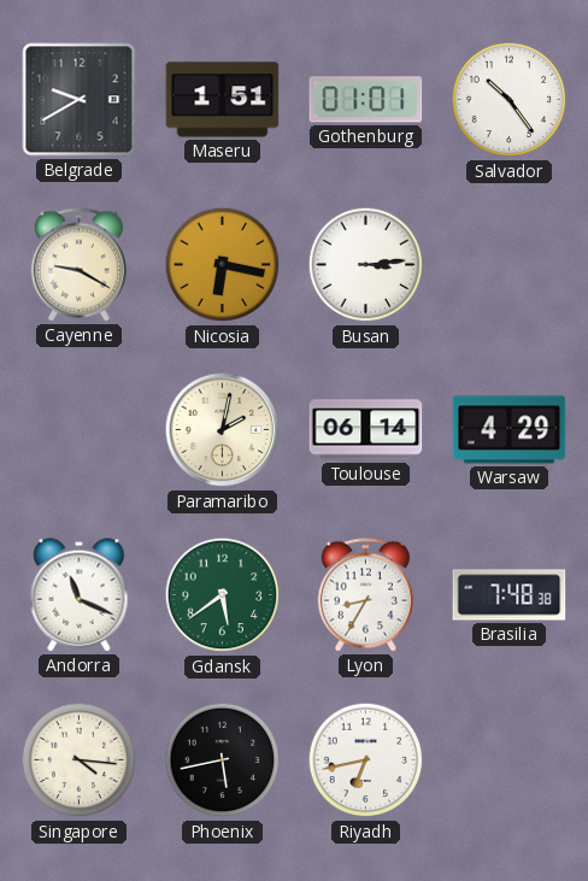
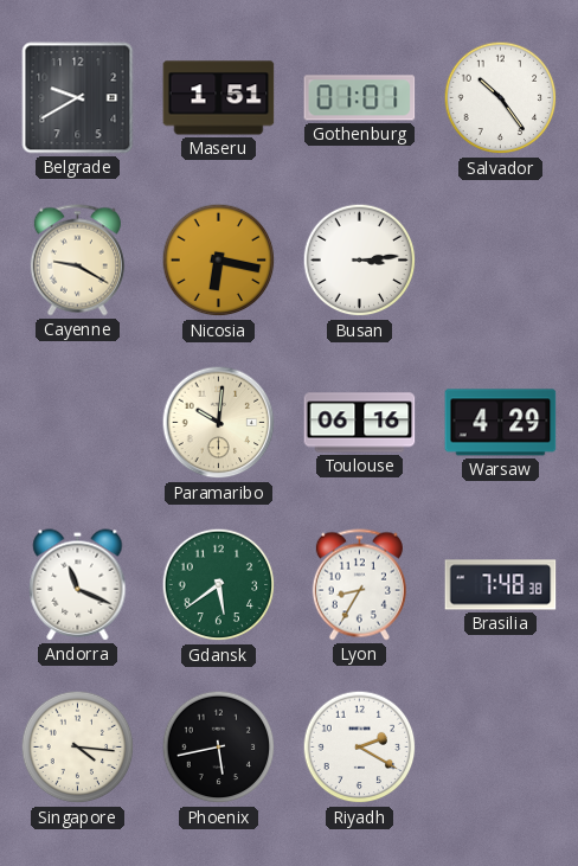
Paramaribo: 2:02 -> 10:01
Toulouse: 06:14 -> 06:16
Riyadh: 6:43 -> 2:20
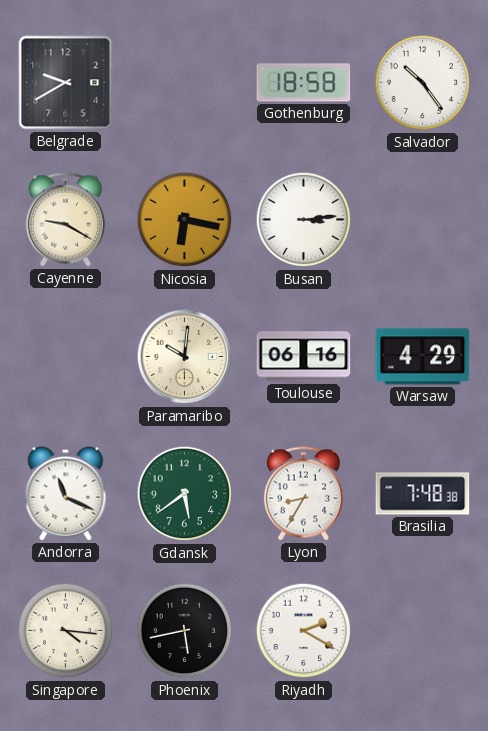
Maseru: 1:51 -> none
Gothenburg: 01:01 -> 18:58
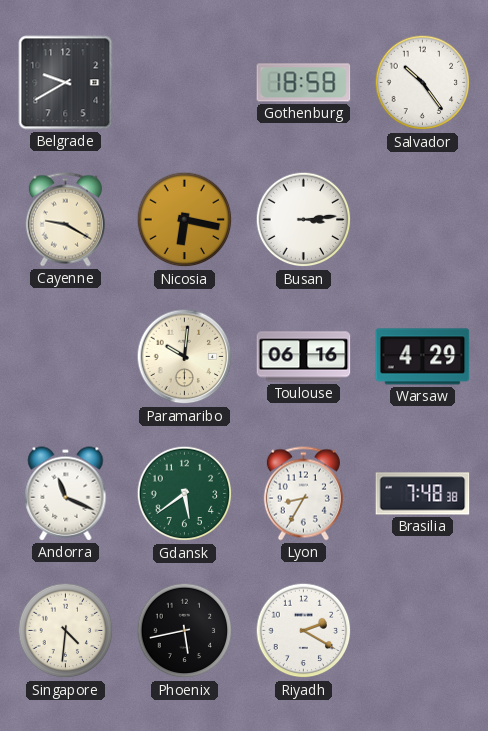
Singapore: 4:16 -> 4:31
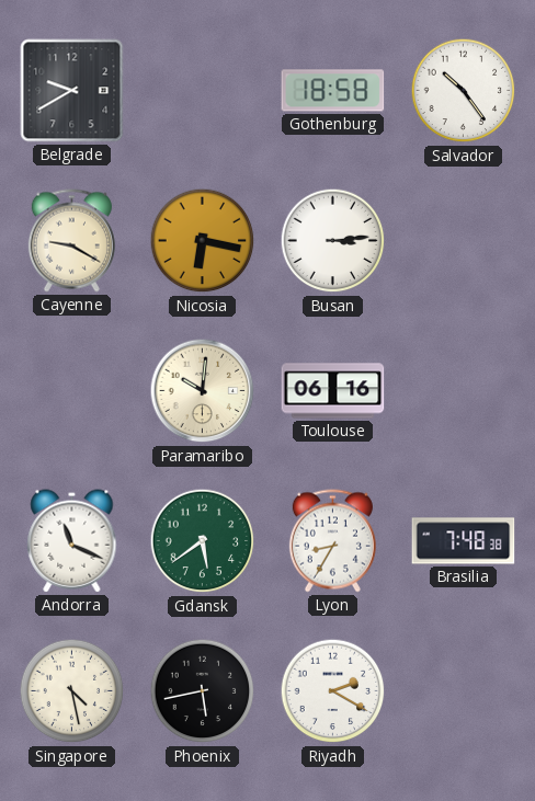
Warsaw: 4:29 -> none
Singapore: 4:31 -> 4:28
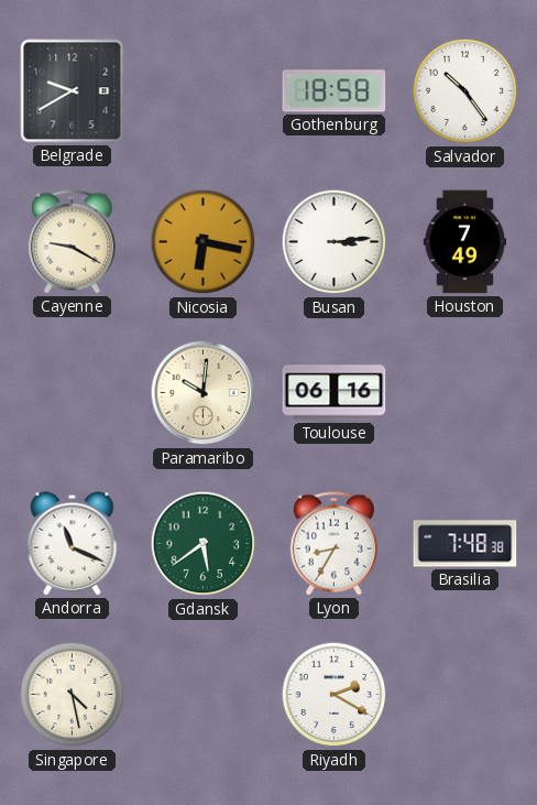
Houston: none -> 7:49
Phoenix: 5:43 -> none
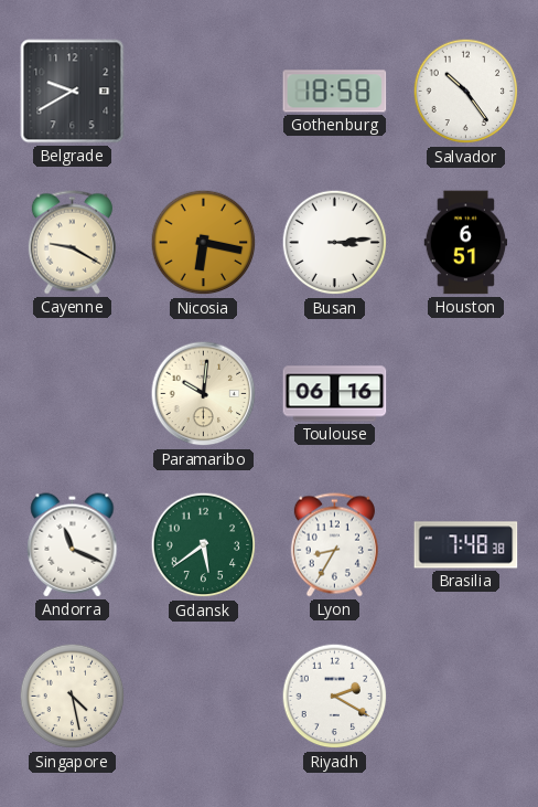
Houston: 7:49 -> 6:51
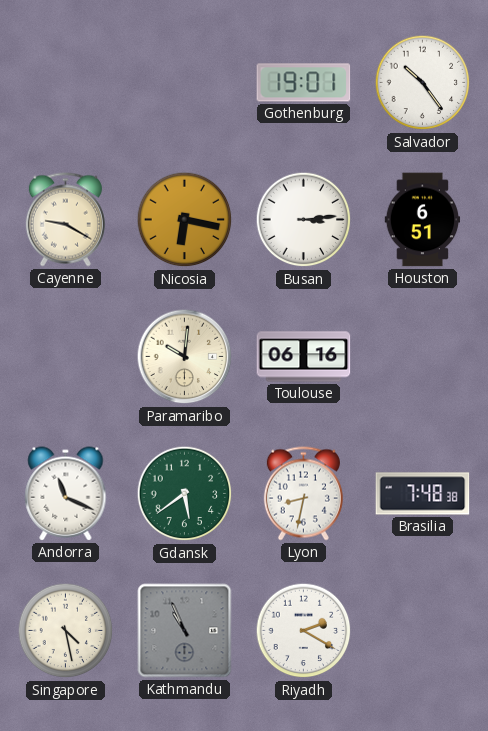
Belgrade: 9:40 -> none
Gothenburg: 18:58 -> 19:01
Lyon: 8:35 -> 8:32
Kathmandu: none -> 10:56
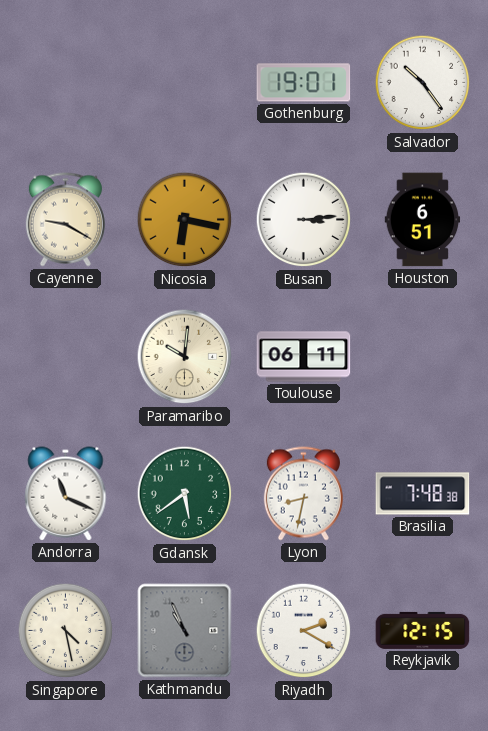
Toulouse: 06:16 -> 06:11
Reykjavik: none -> 12:15
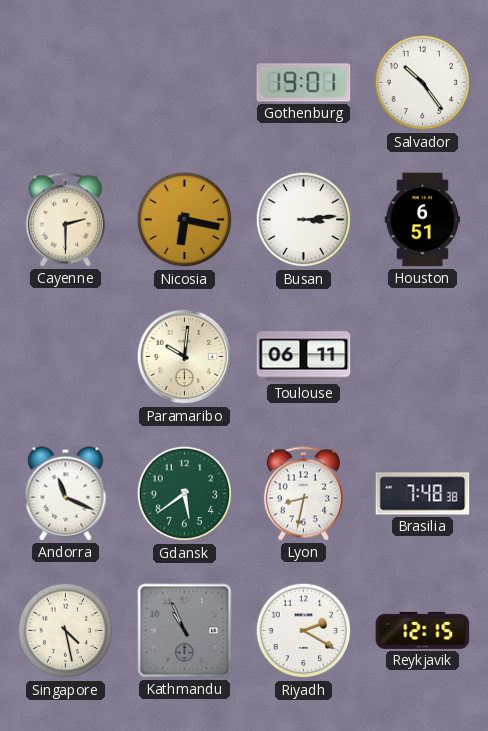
Cayenne: 9:20 -> 2:30
